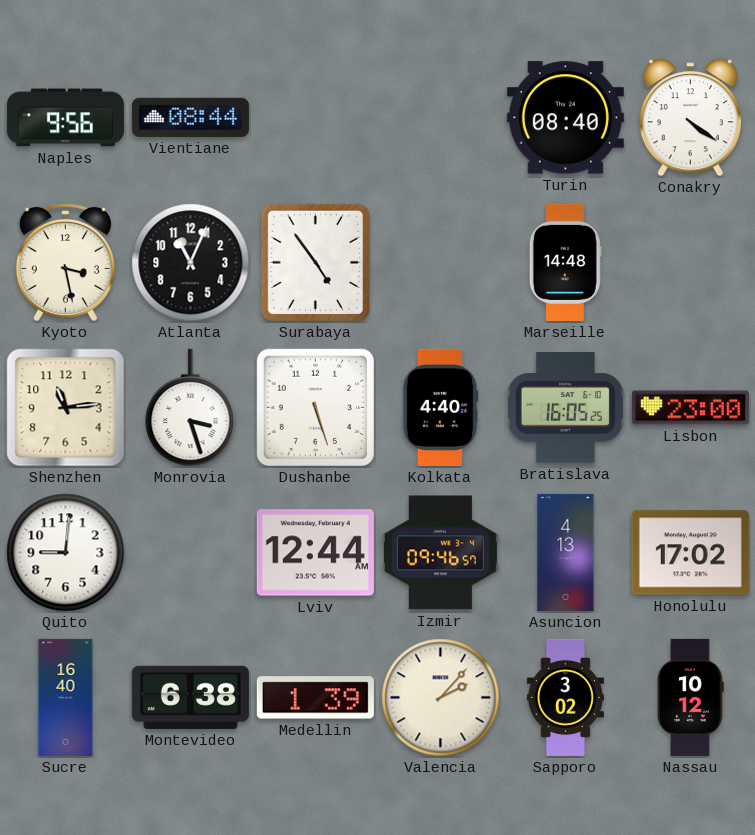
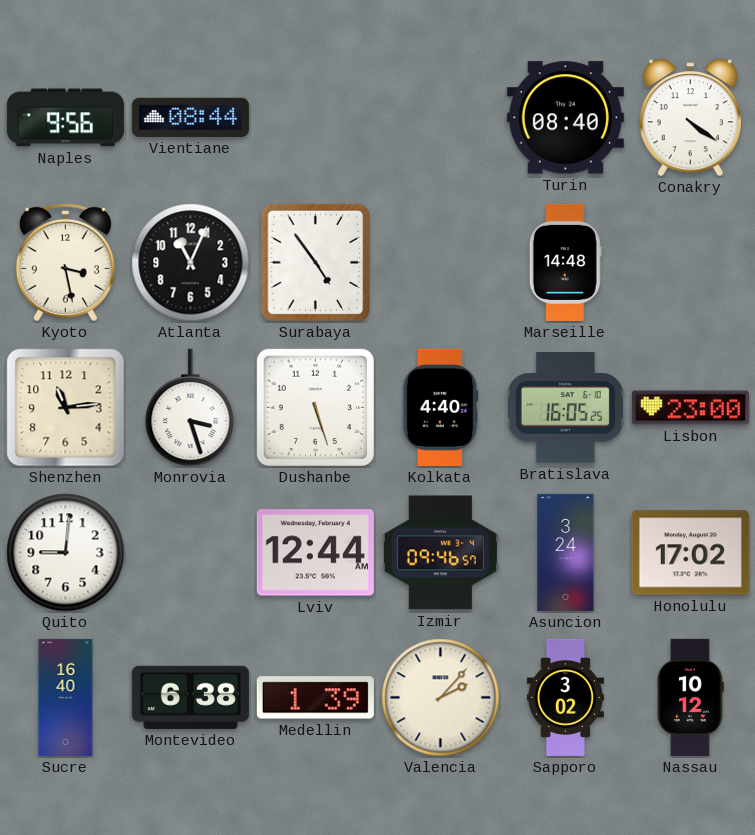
Asuncion: 4:13 -> 3:24
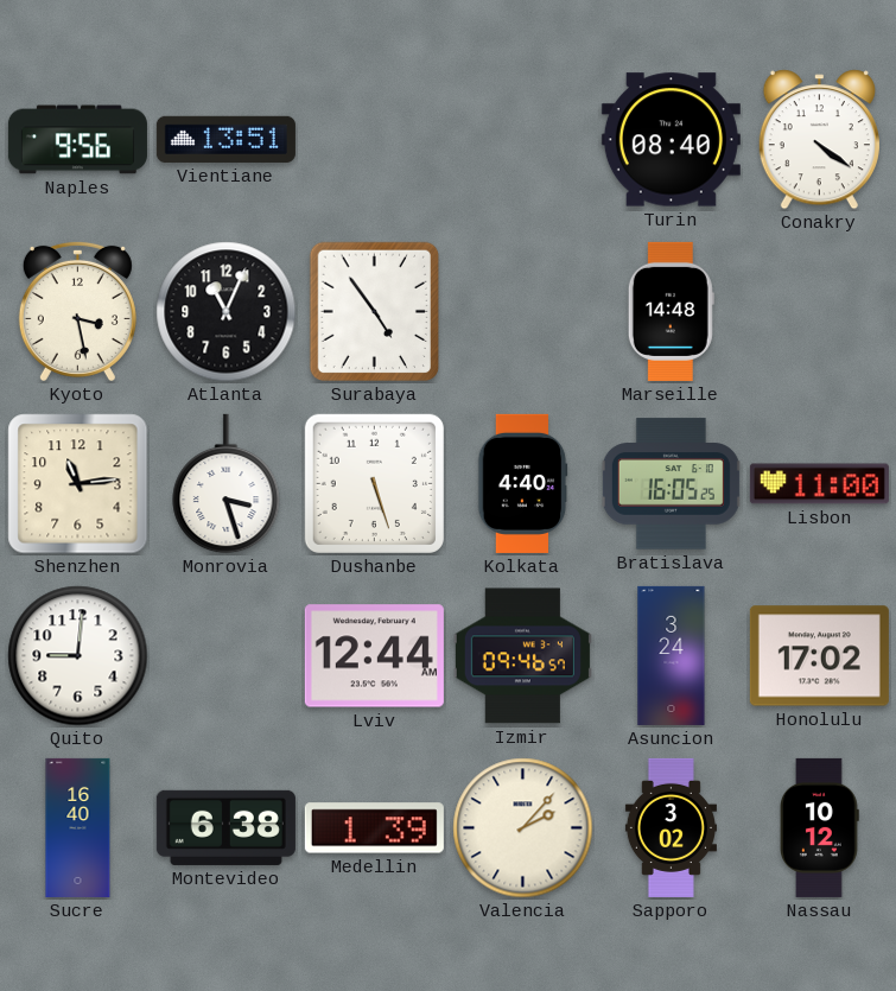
Vientiane: 08:44 -> 13:51
Lisbon: 23:00 -> 11:00
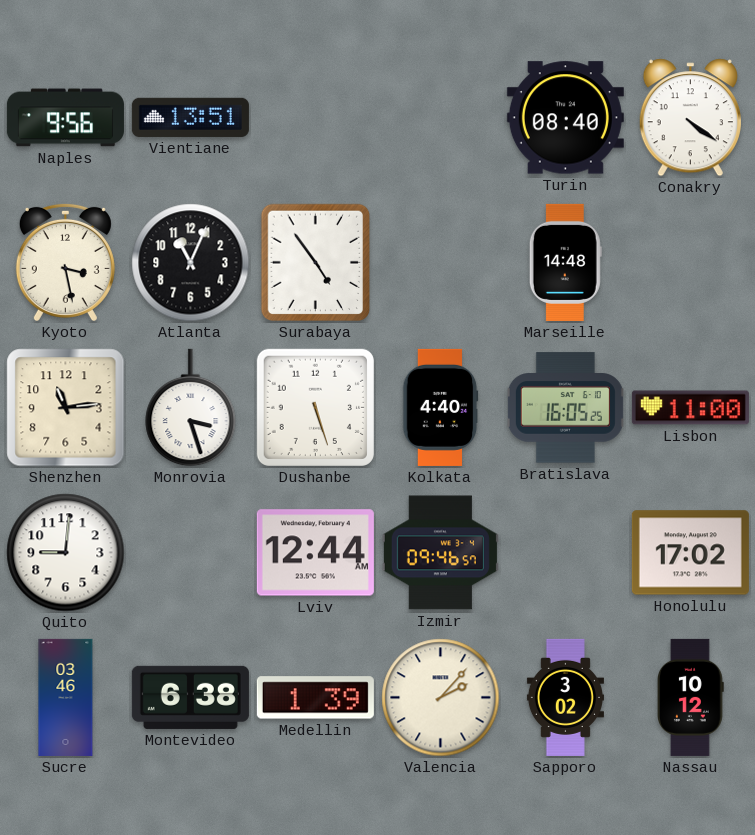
Asuncion: 3:24 -> none
Sucre: 16:40 -> 03:46
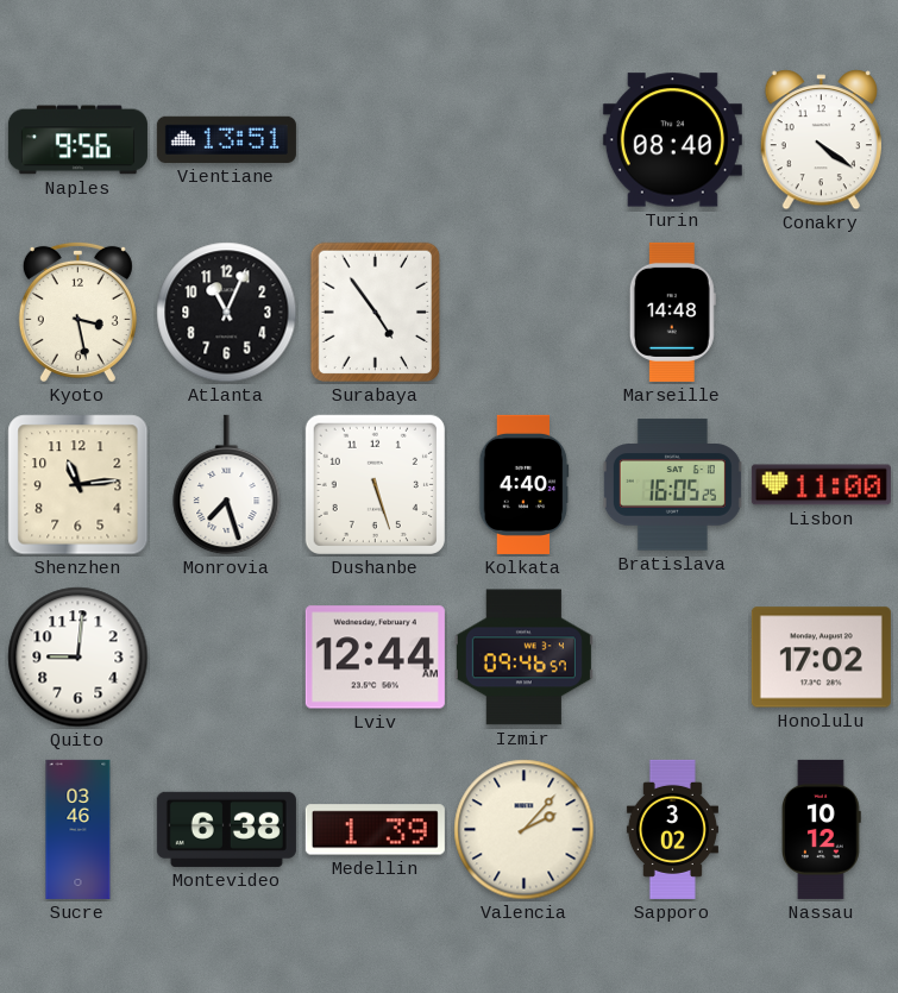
Monrovia: 3:27 -> 7:27
